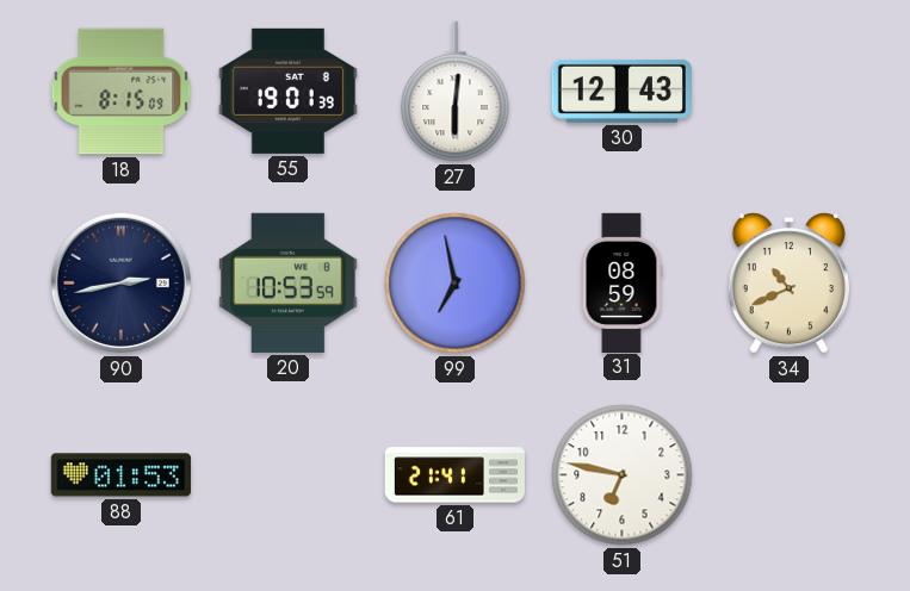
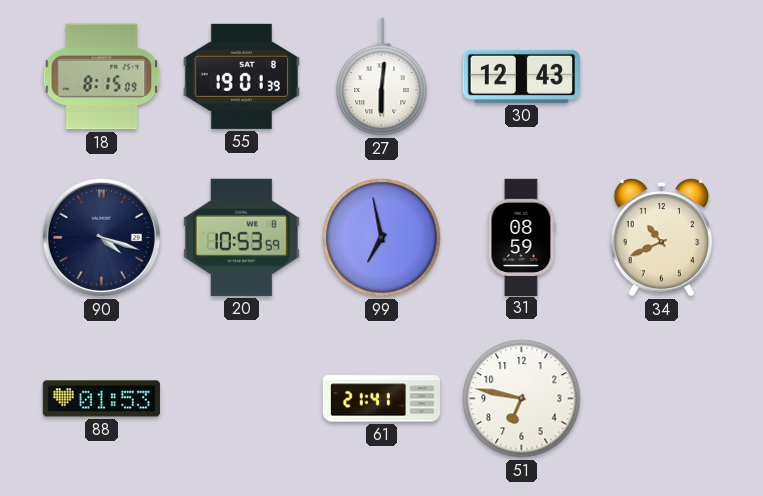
90: 2:43 -> 4:18
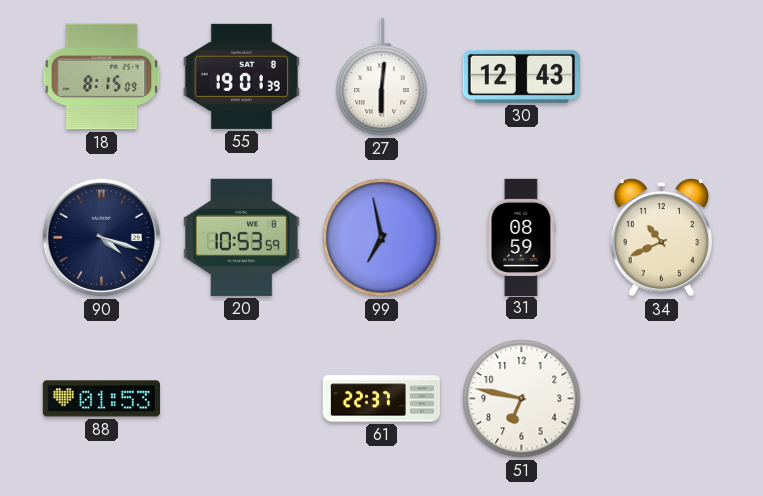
61: 21:41 -> 22:37
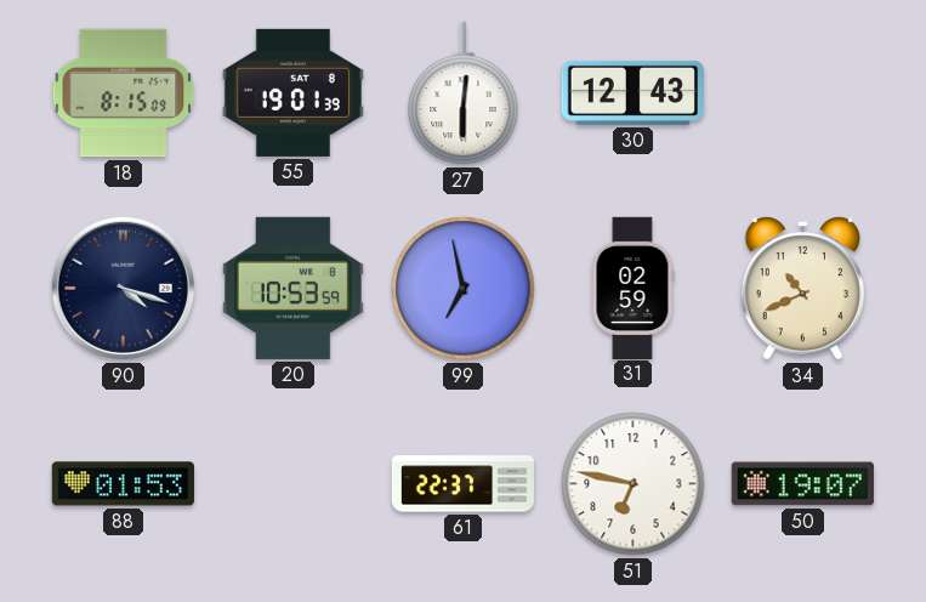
31: 08:59 -> 02:59
50: none -> 19:07
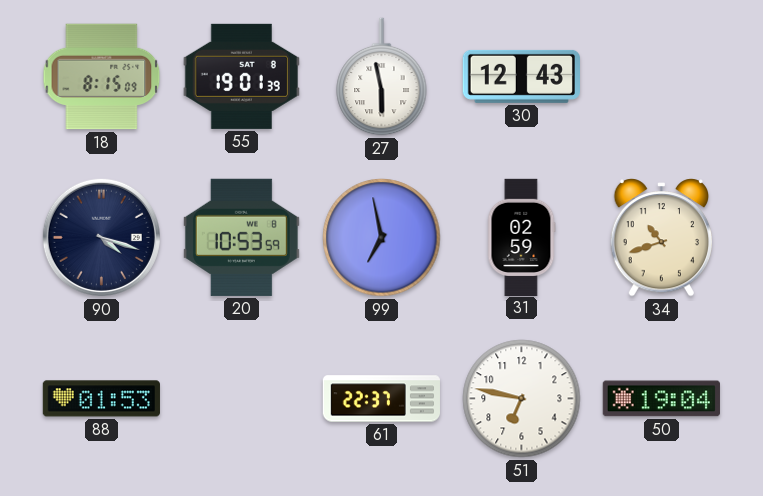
27: 6:01 -> 5:58
34: 10:41 -> 10:42
50: 19:07 -> 19:04
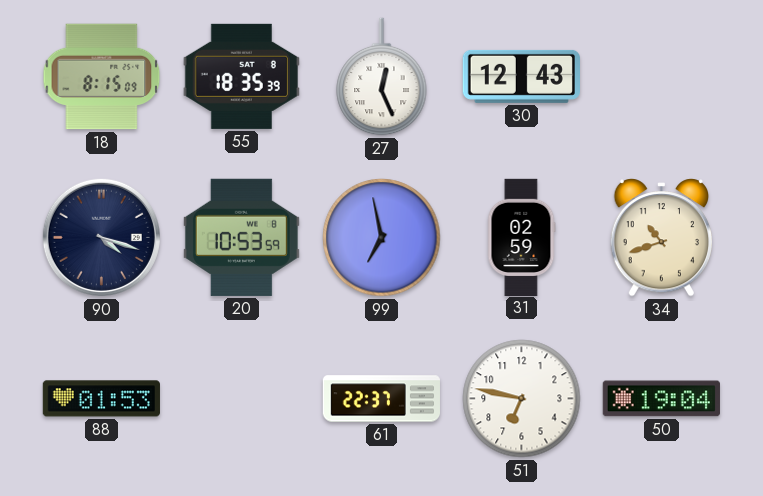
55: 19:01 -> 18:35
27: 5:58 -> 12:26
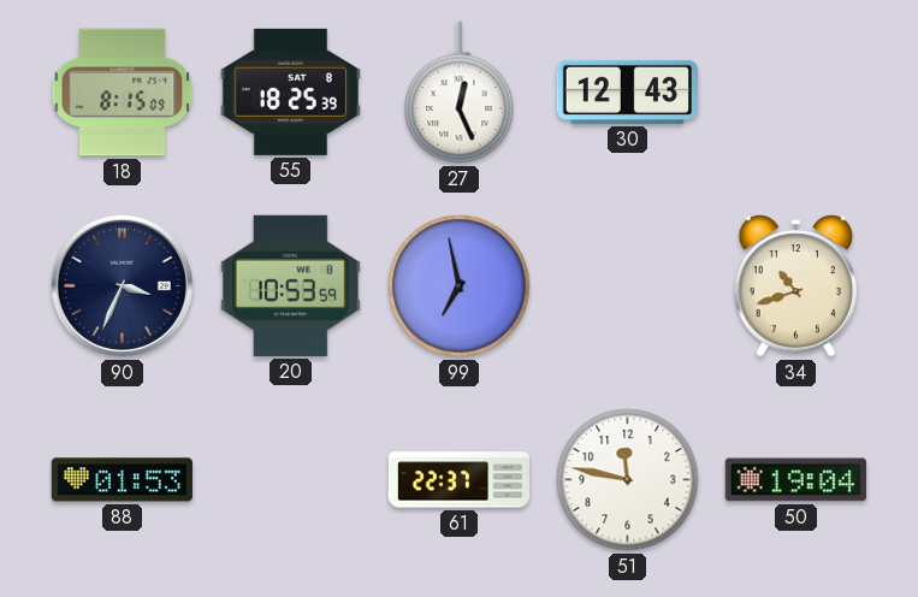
55: 18:35 -> 18:25
90: 4:18 -> 3:34
31: 02:59 -> none
51: 6:47 -> 11:47
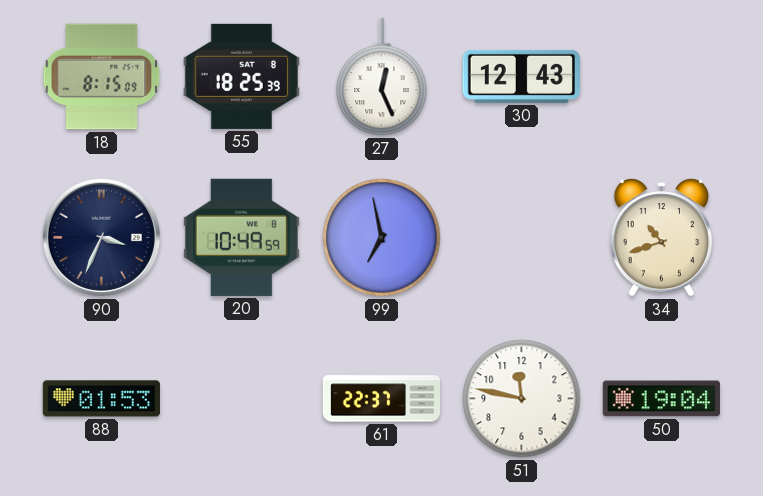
20: 10:53 -> 10:49
